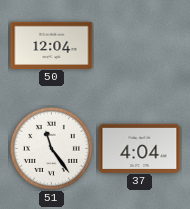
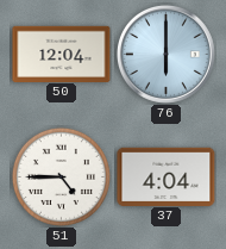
76: none -> 6:00
51: 11:24 -> 4:45
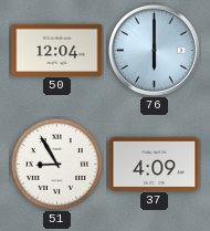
51: 4:45 -> 8:55
37: 4:04 -> 4:09
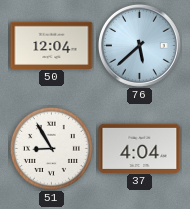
76: 6:00 -> 5:38
37: 4:09 -> 4:04
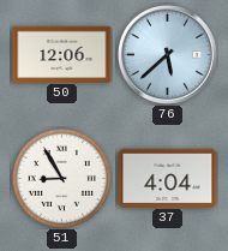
50: 12:04 -> 12:06
